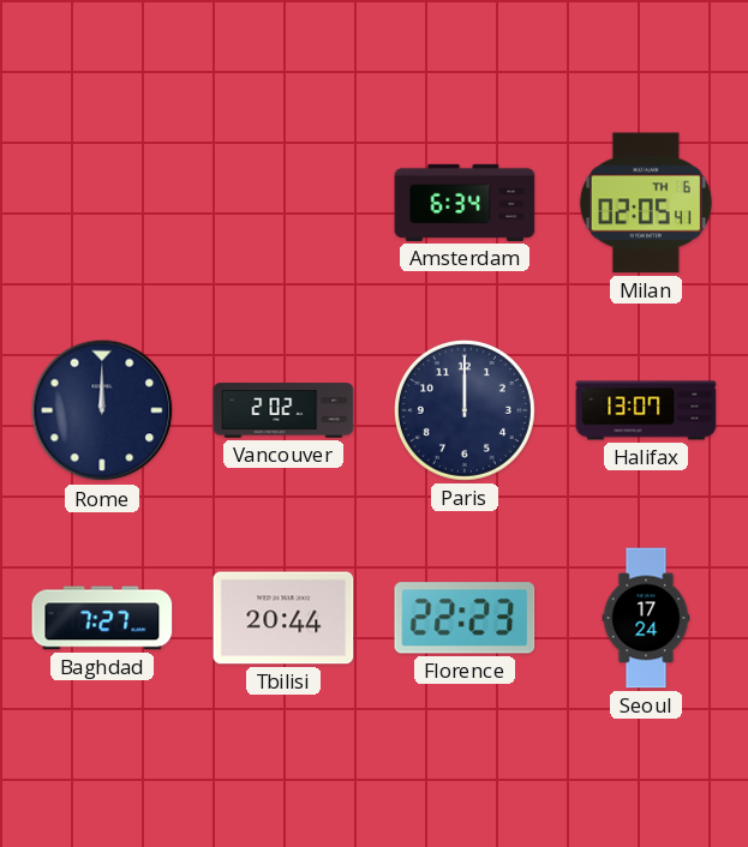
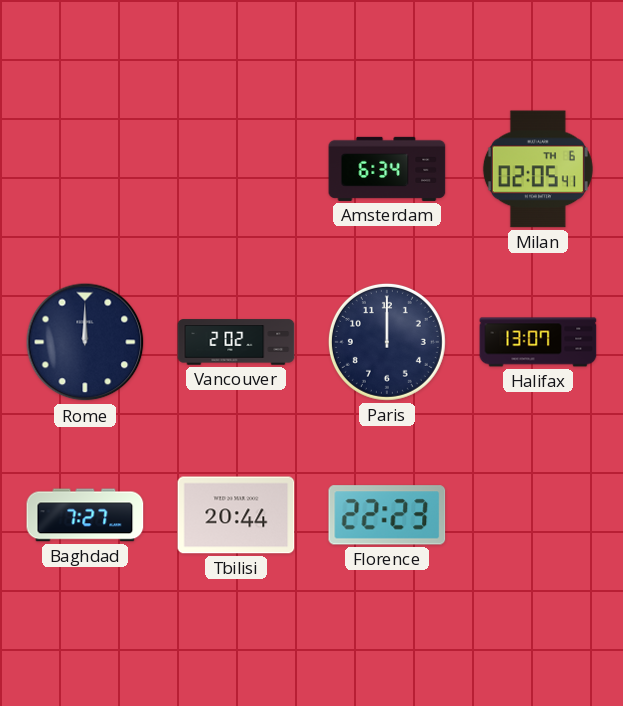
Seoul: 17:24 -> none
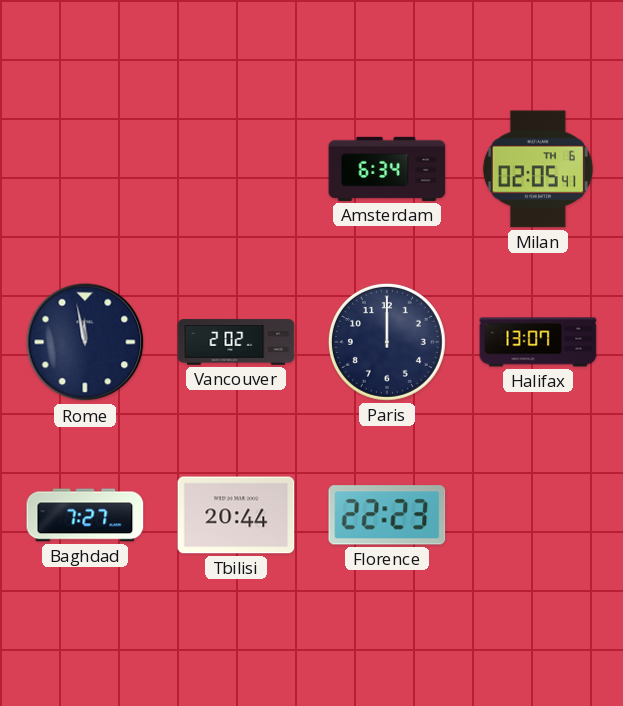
Rome: 12:00 -> 11:58
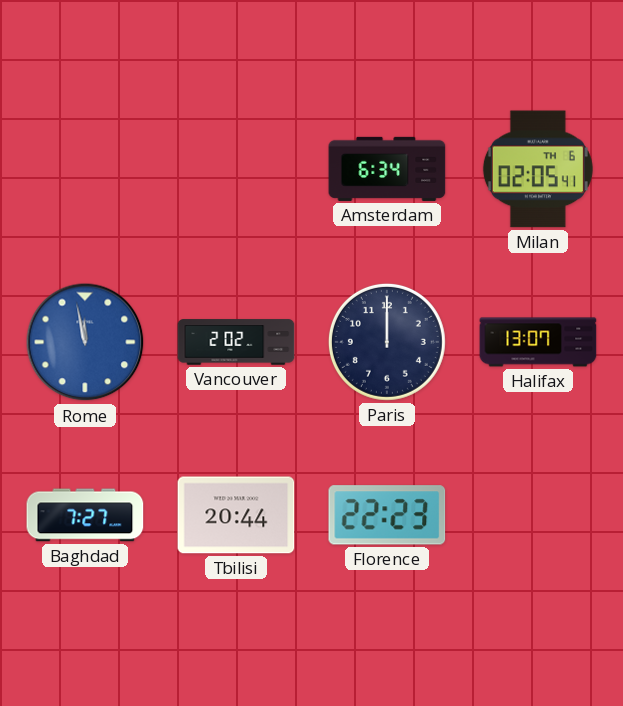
Rome dial: navy -> blue
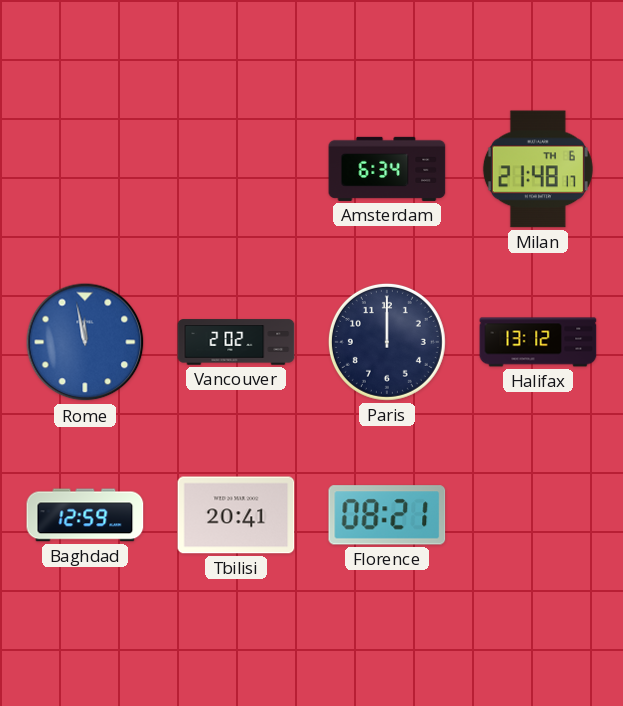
Milan: 02:05 -> 21:48
Halifax: 13:07 -> 13:12
Baghdad: 7:27 -> 12:59
Tbilisi: 20:44 -> 20:41
Florence: 22:23 -> 08:21
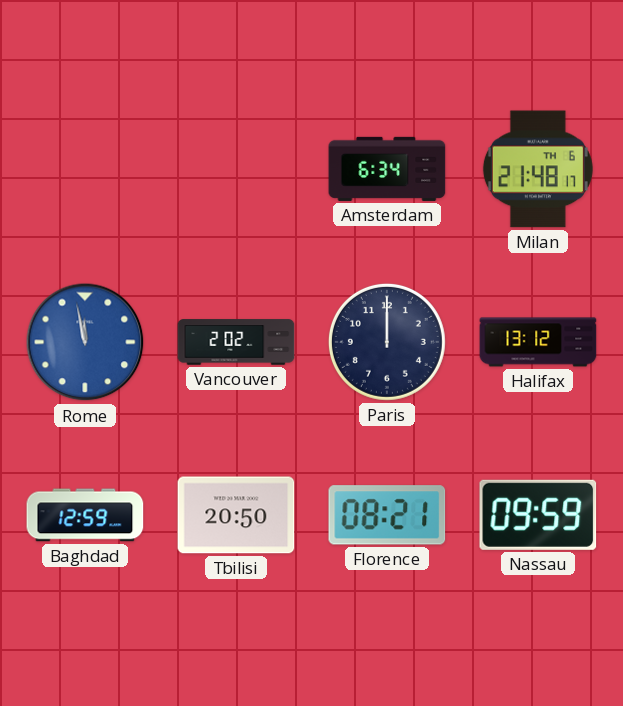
Tbilisi: 20:41 -> 20:50
Nassau: none -> 09:59
